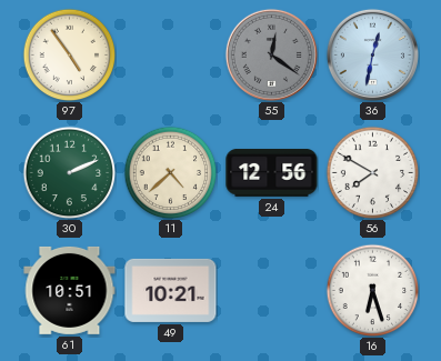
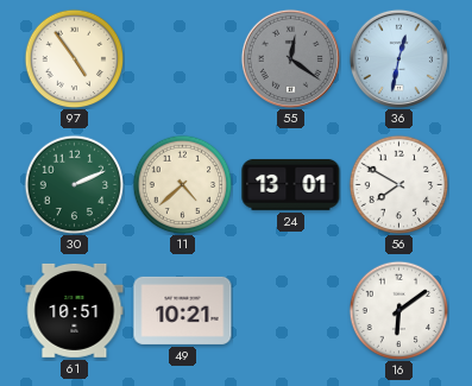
24: 12:56 -> 13:01
16: 6:27 -> 6:09
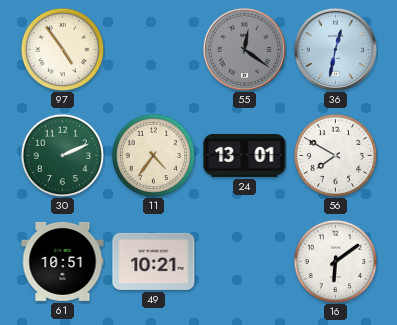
11: 4:38 -> 4:36
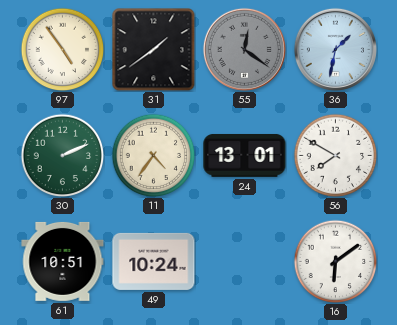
31: none -> 1:39
36: 12:32 -> 1:32
49: 10:21 -> 10:24
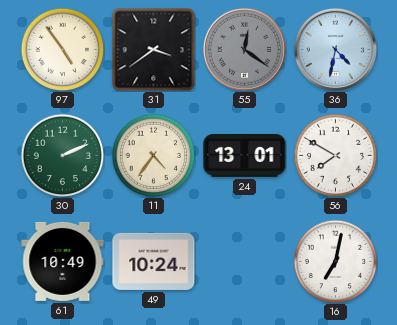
31: 1:39 -> 3:39
36: 1:32 -> 4:32
61: 10:51 -> 10:49
16: 6:09 -> 7:02
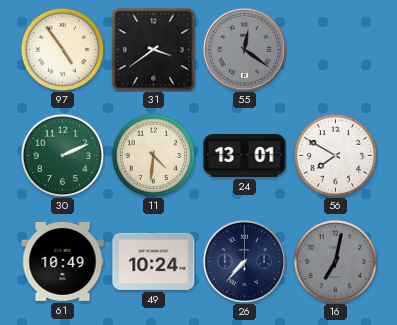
36: 4:32 -> none
11: 4:36 -> 4:31
26: none -> 7:37
16 dial: white -> grey
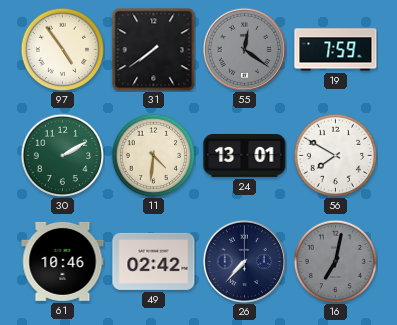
31: 3:39 -> 7:39
19: none -> 7:59
30: 2:11 -> 2:10
61: 10:49 -> 10:46
49: 10:24 -> 02:42
